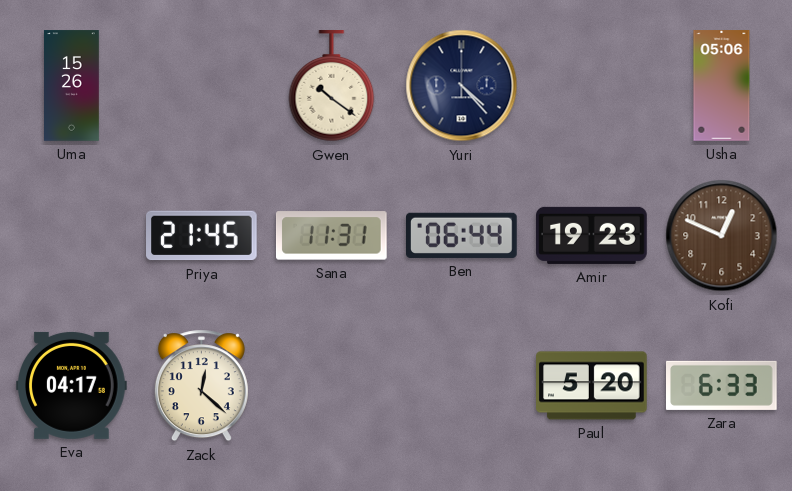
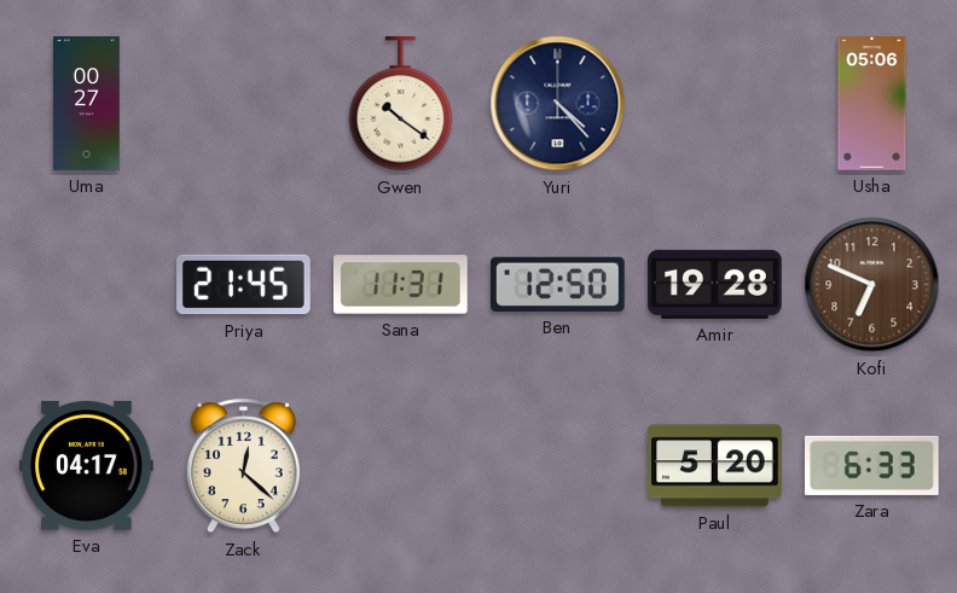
Uma: 15:26 -> 00:27
Ben: 06:44 -> 12:50
Amir: 19:23 -> 19:28
Kofi: 12:49 -> 6:49
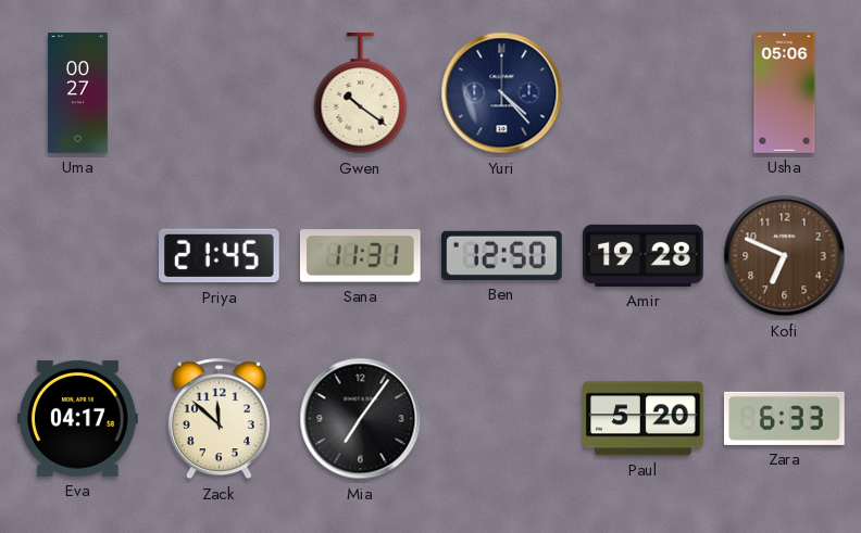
Zack: 12:22 -> 11:52
Mia: none -> 7:06
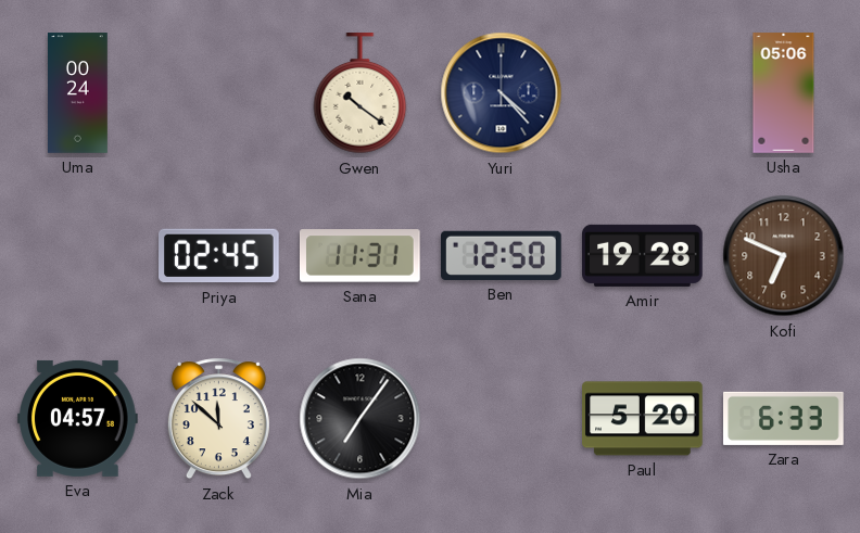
Uma: 00:27 -> 00:24
Priya: 21:45 -> 02:45
Eva: 04:17 -> 04:57
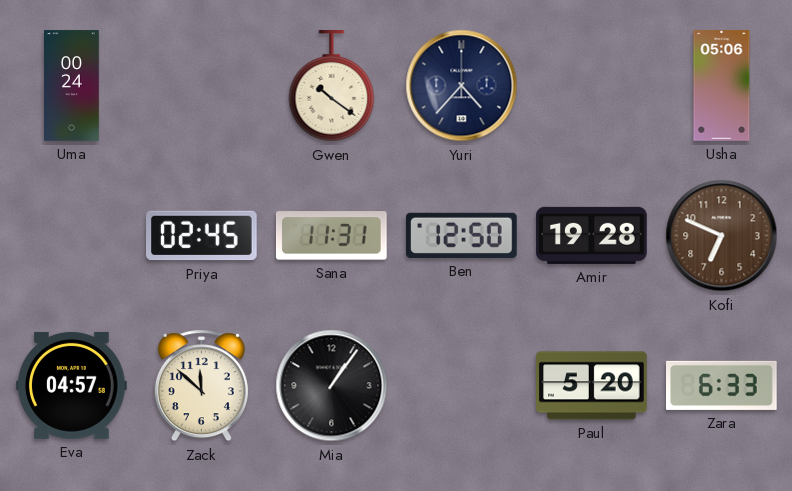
Yuri: 4:23 -> 4:37
Mia: 7:06 -> 1:06
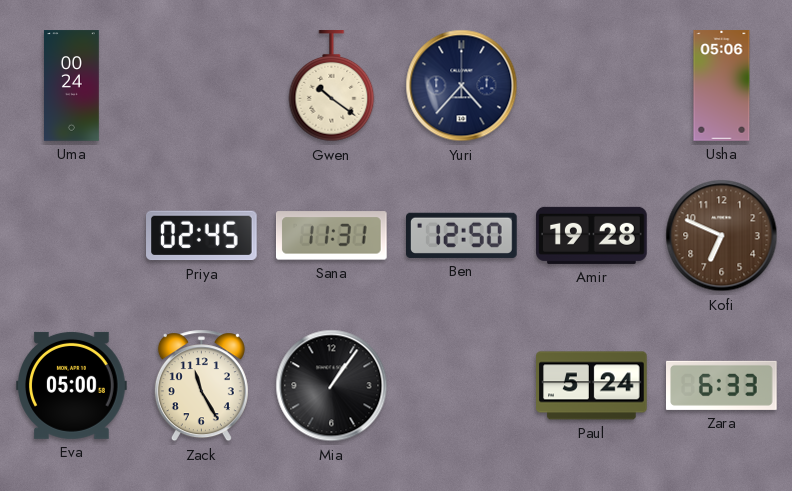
Eva: 04:57 -> 05:00
Zack: 11:52 -> 11:25
Paul: 5:20 -> 5:24
